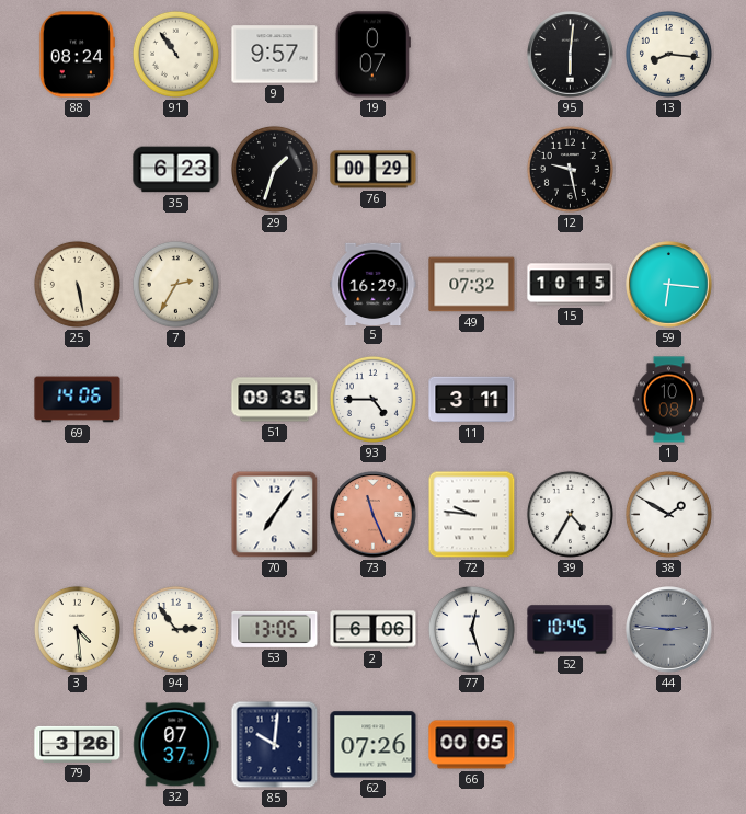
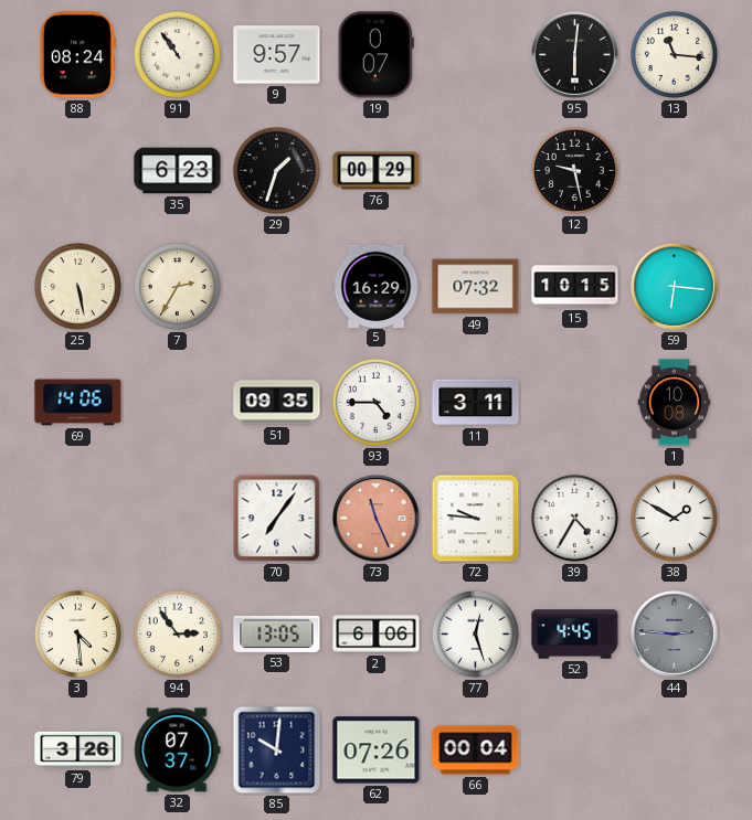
13: 8:16 -> 11:16
52: 10:45 -> 4:45
66: 00:05 -> 00:04
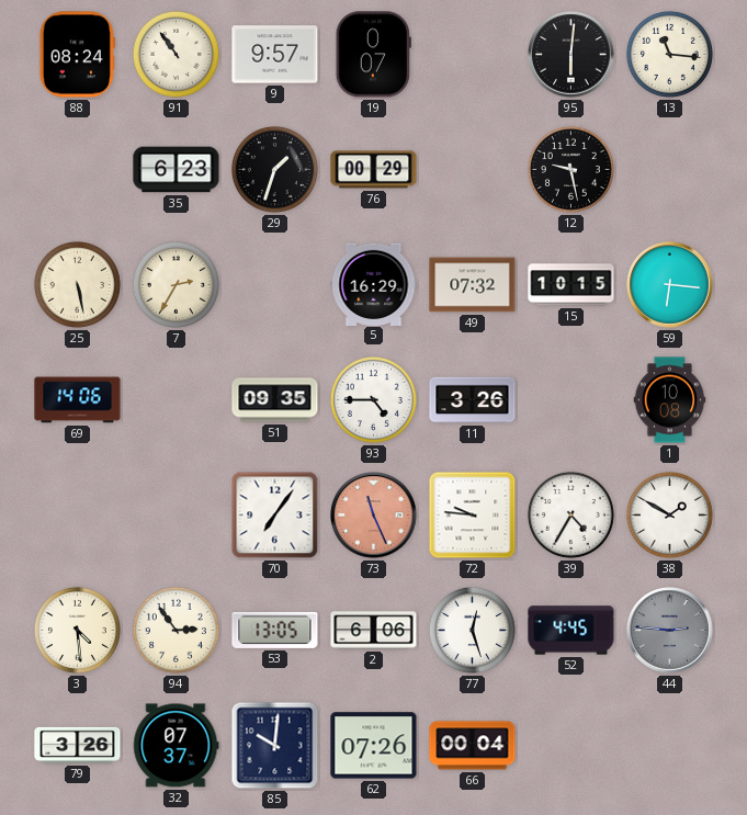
11: 3:11 -> 3:26
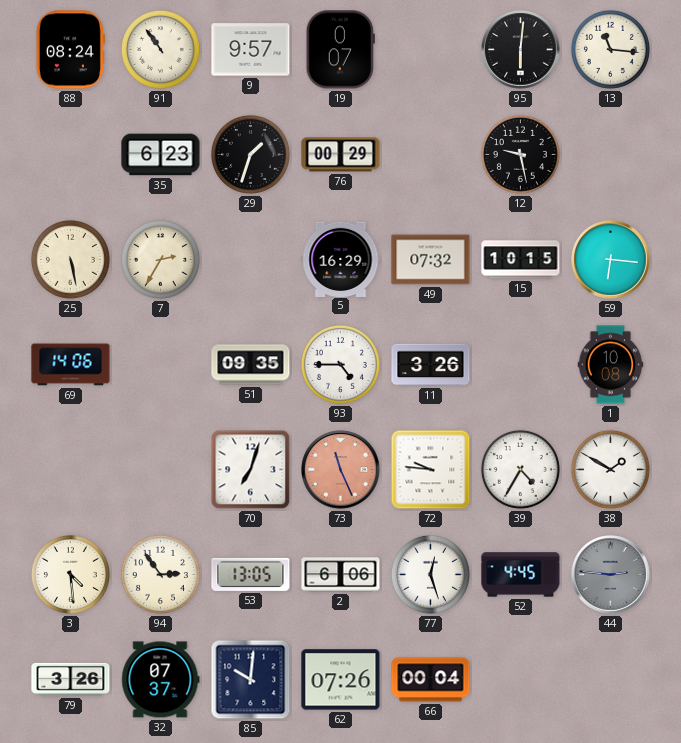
70: 7:06 -> 7:03
